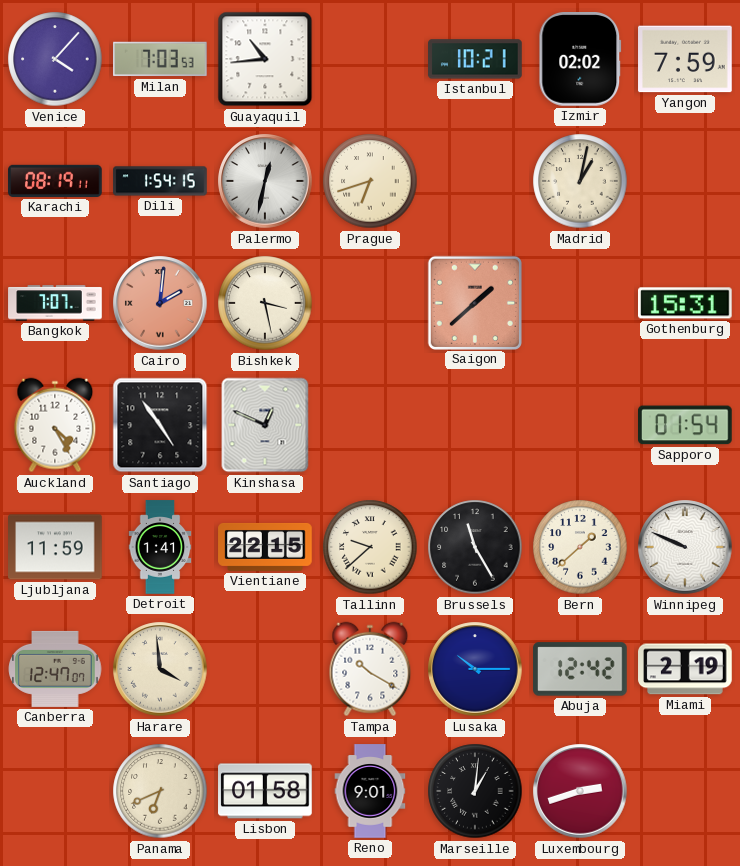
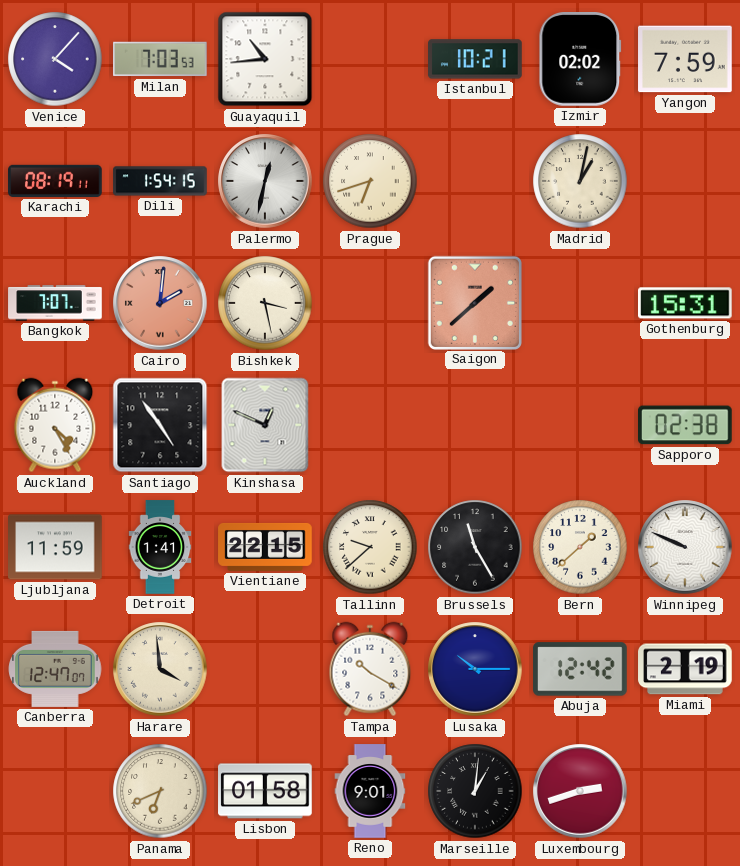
Sapporo: 01:54 -> 02:38
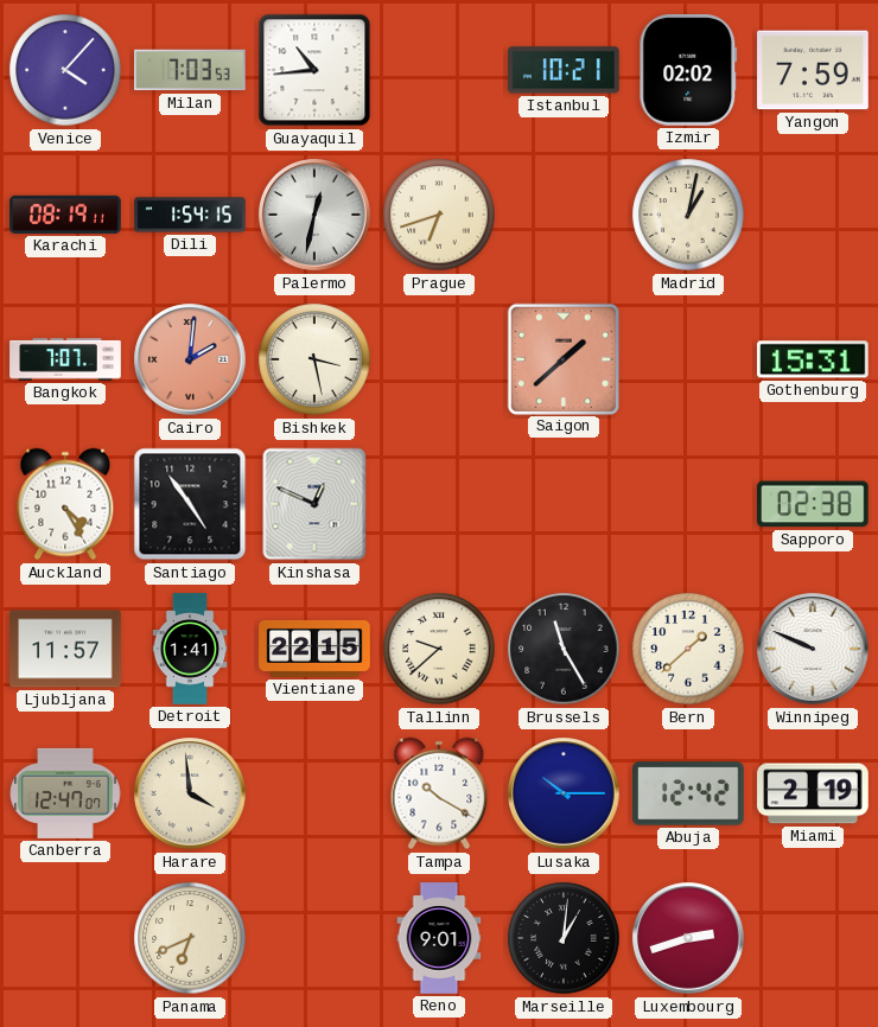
Ljubljana: 11:59 -> 11:57
Lisbon: 01:58 -> none
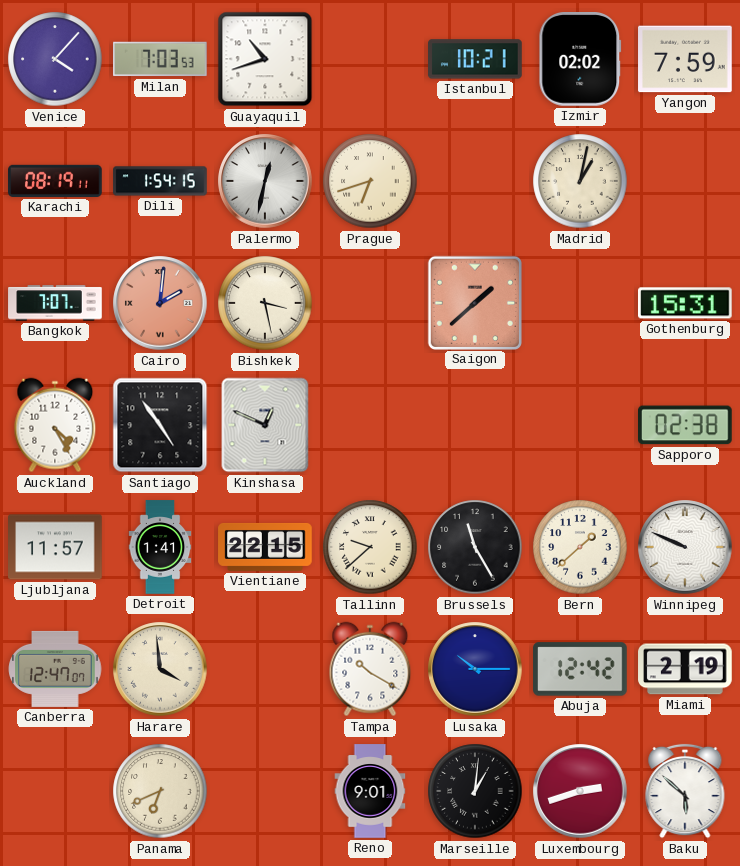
Guayaquil: 10:44 -> 10:42
Baku: none -> 5:52
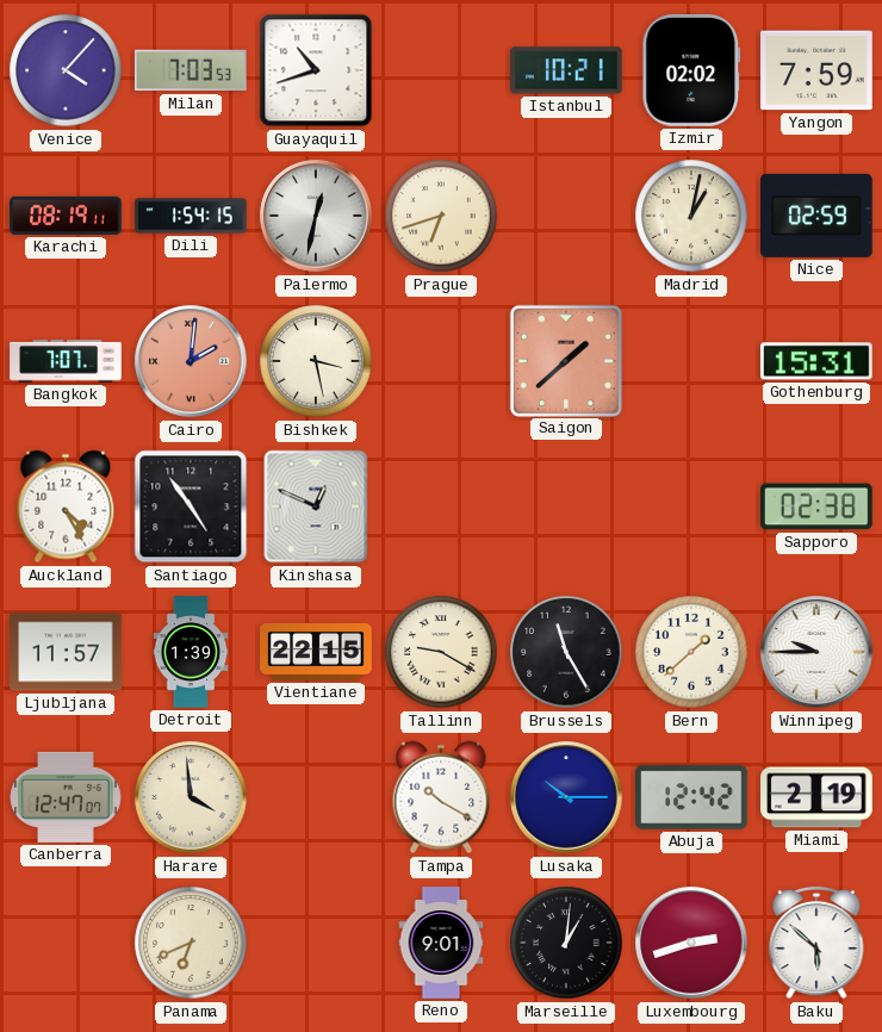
Nice: none -> 02:59
Detroit: 1:41 -> 1:39
Tallinn: 9:38 -> 9:20
Winnipeg: 9:49 -> 9:45
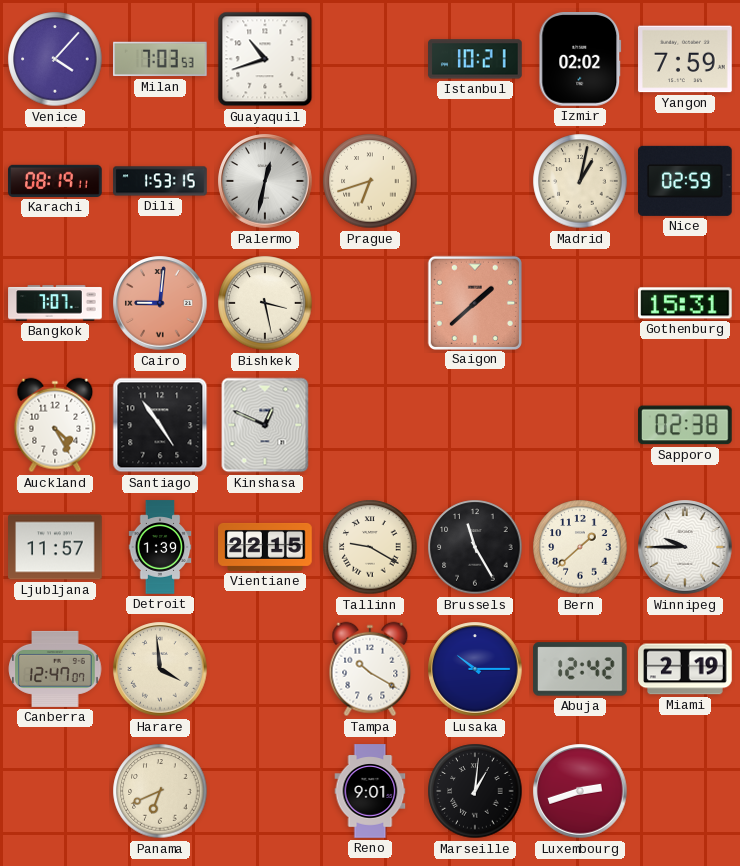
Dili: 1:54 -> 1:53
Cairo: 2:01 -> 9:01
Baku: 5:52 -> none
